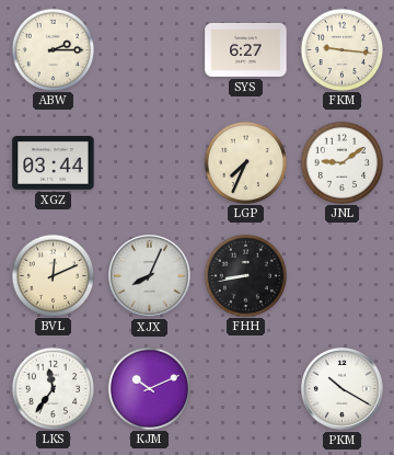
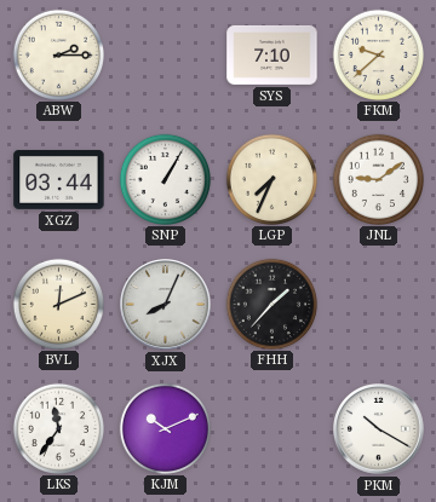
SYS: 6:27 -> 7:10
FKM: 9:16 -> 9:38
SNP: none -> 1:05
FHH: 8:43 -> 1:37
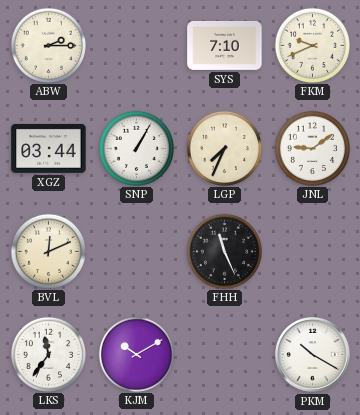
FKM: 9:38 -> 9:41
XJX: 8:04 -> none
FHH: 1:37 -> 11:26
KJM: 10:11 -> 10:10
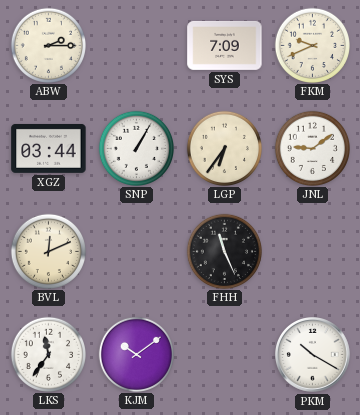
SYS: 7:10 -> 7:09
LGP: 7:34 -> 6:36
KJM: 10:10 -> 10:09
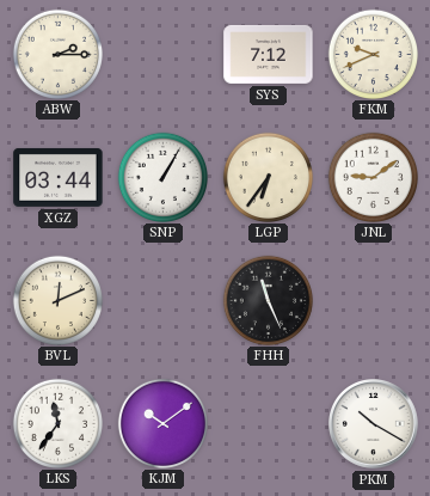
SYS: 7:09 -> 7:12
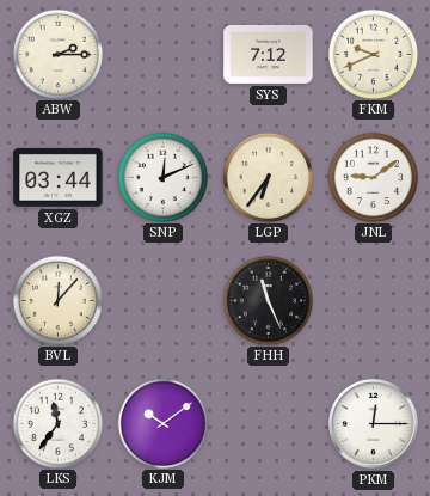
SNP: 1:05 -> 12:11
BVL: 12:11 -> 12:07
PKM: 10:20 -> 12:15
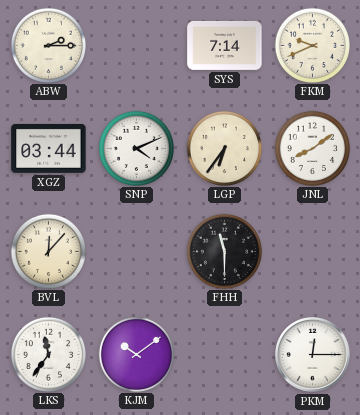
SYS: 7:12 -> 7:14
SNP: 12:11 -> 4:11
JNL: 9:09 -> 8:09
FHH: 11:26 -> 11:30
